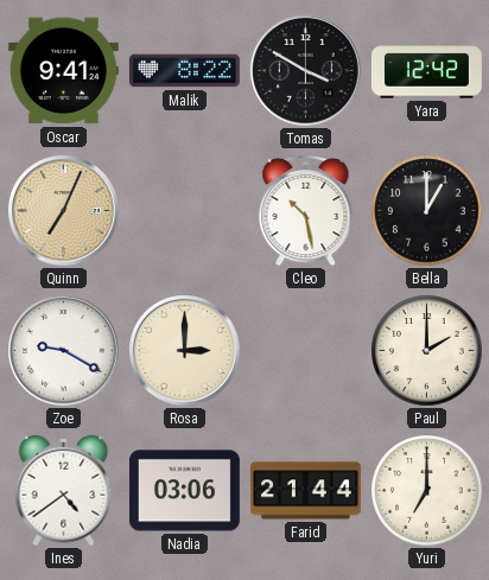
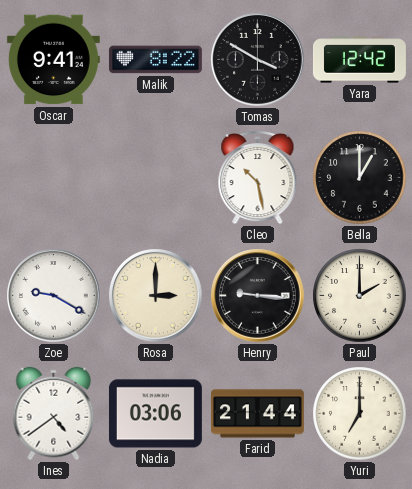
Quinn: 7:04 -> none
Henry: none -> 9:16
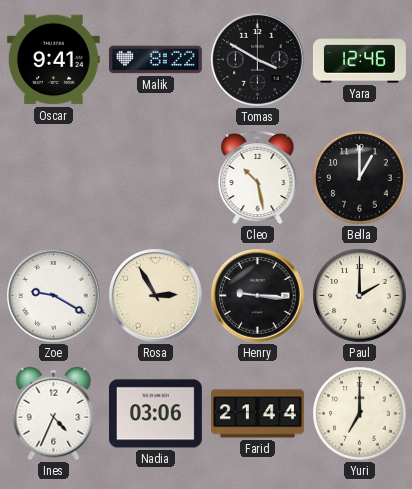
Yara: 12:42 -> 12:46
Rosa: 3:00 -> 2:55
Ines: 4:39 -> 4:34
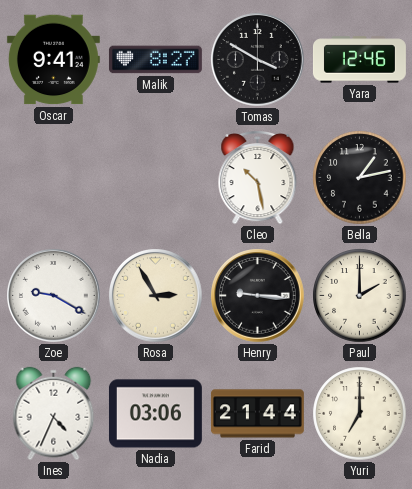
Malik: 8:22 -> 8:27
Bella: 1:00 -> 1:13
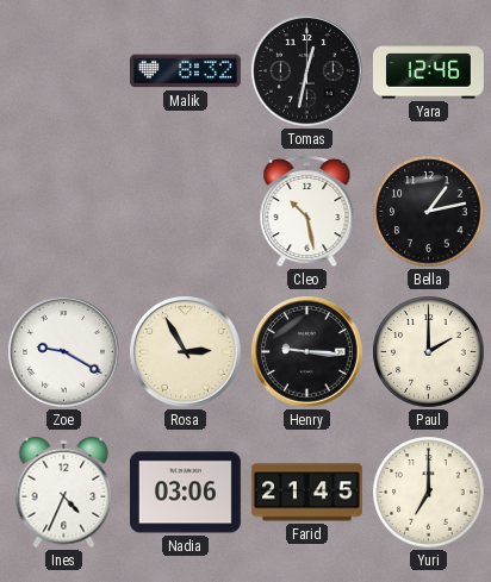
Oscar: 9:41 -> none
Malik: 8:27 -> 8:32
Tomas: 3:50 -> 12:32
Farid: 21:44 -> 21:45
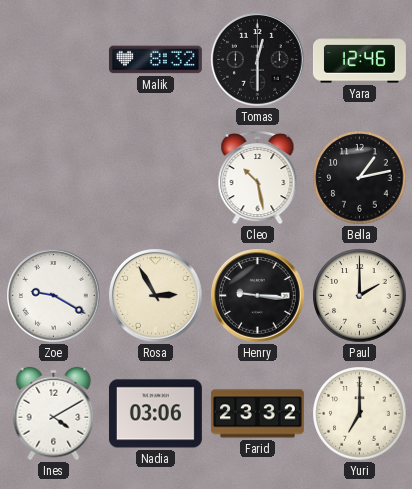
Tomas: 12:32 -> 12:30
Ines: 4:34 -> 4:10
Farid: 21:45 -> 23:32
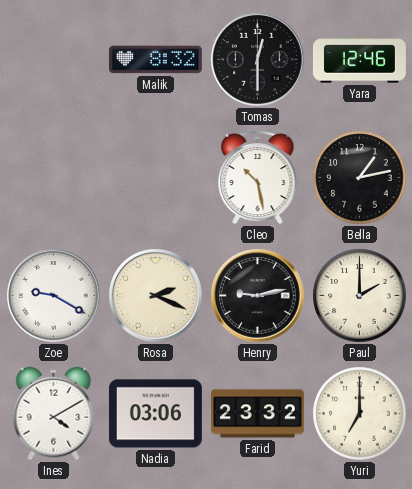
Rosa: 2:55 -> 2:19
Henry: 9:16 -> 9:13
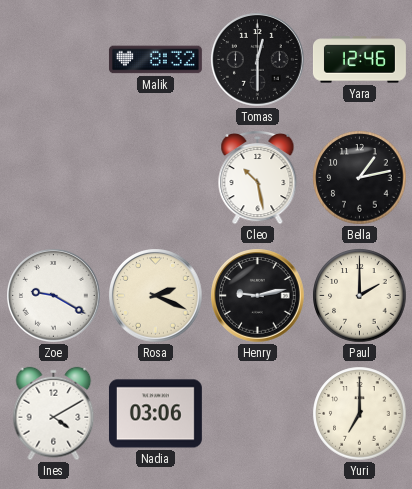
Farid: 23:32 -> none
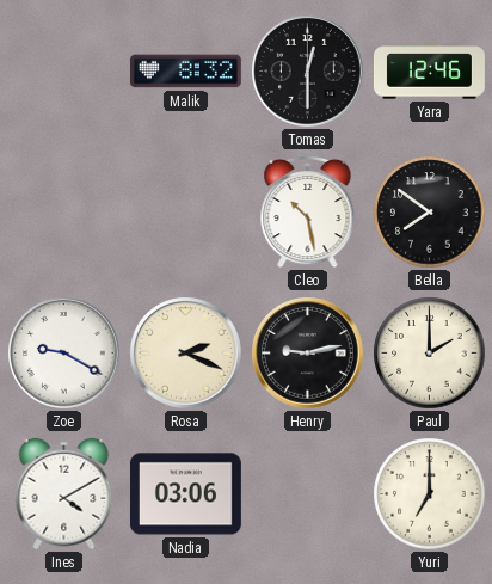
Bella: 1:13 -> 7:51
